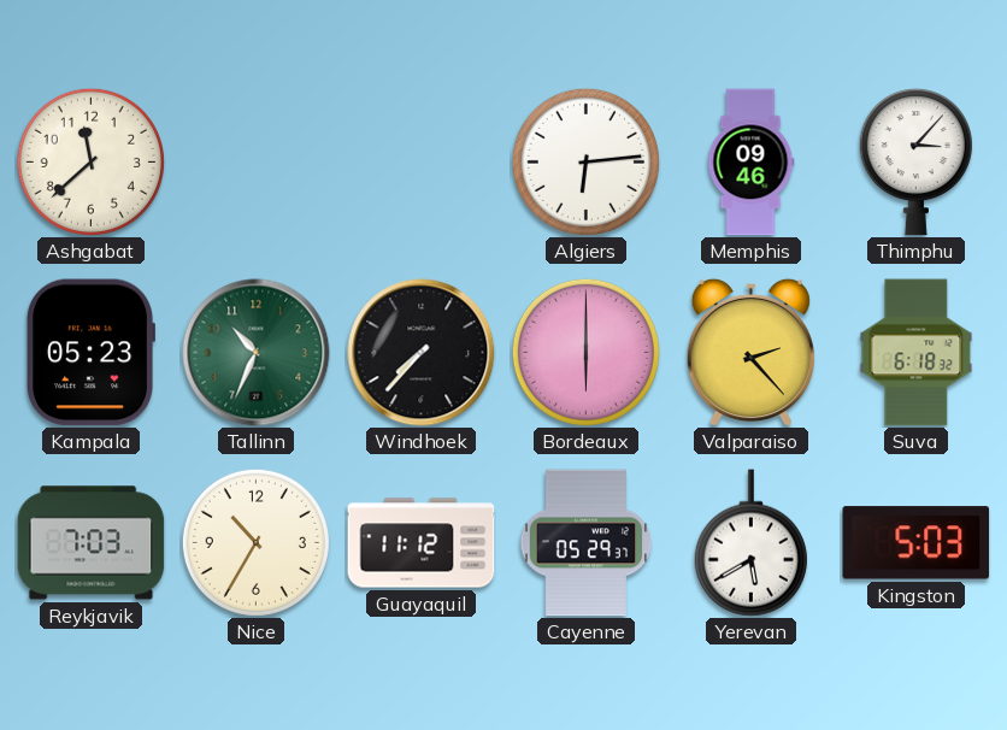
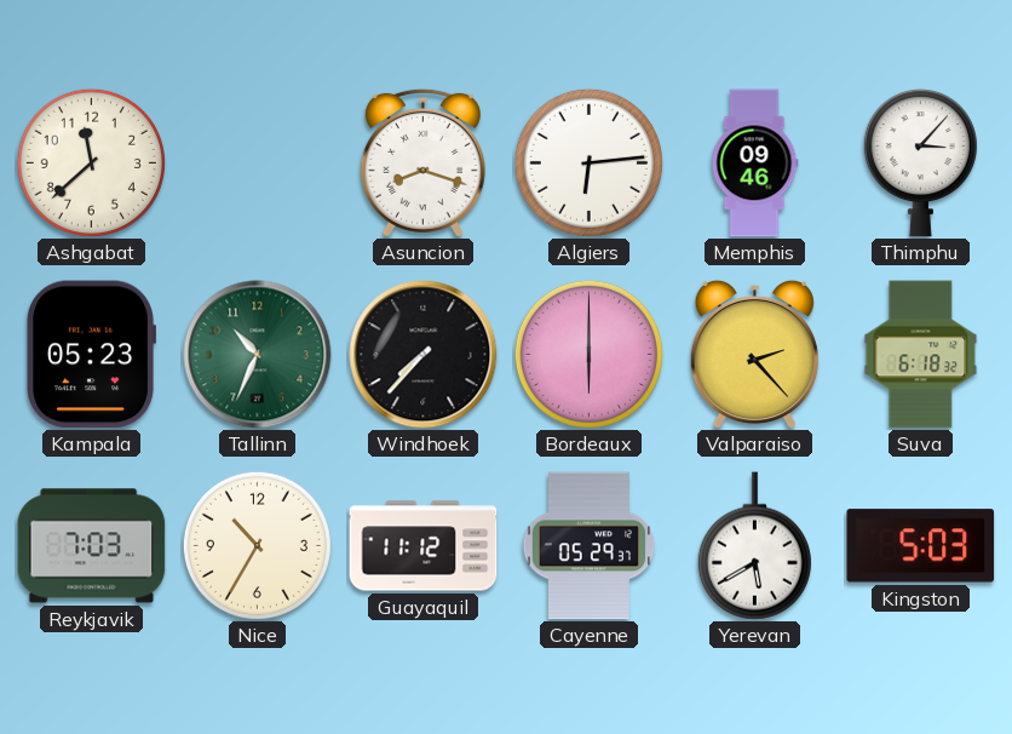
Asuncion: none -> 8:18
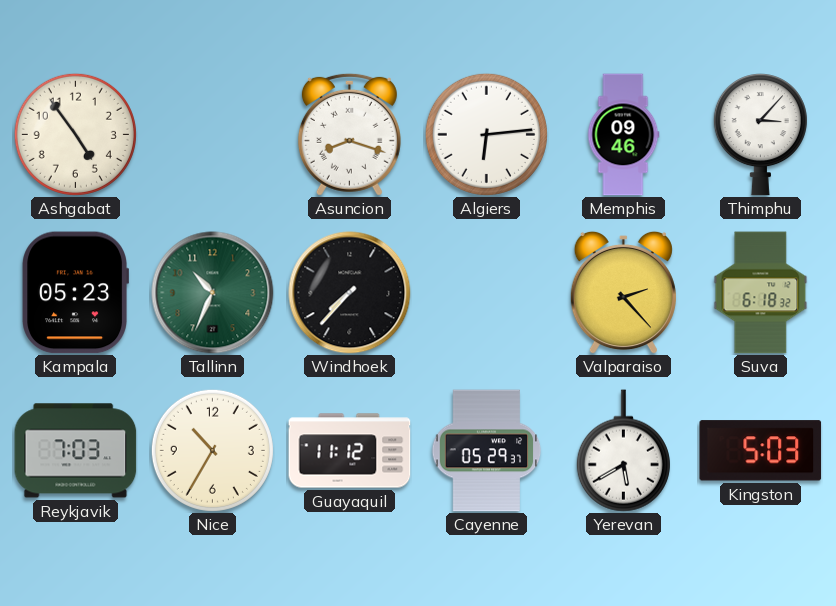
Ashgabat: 11:38 -> 4:54
Bordeaux: 6:00 -> none
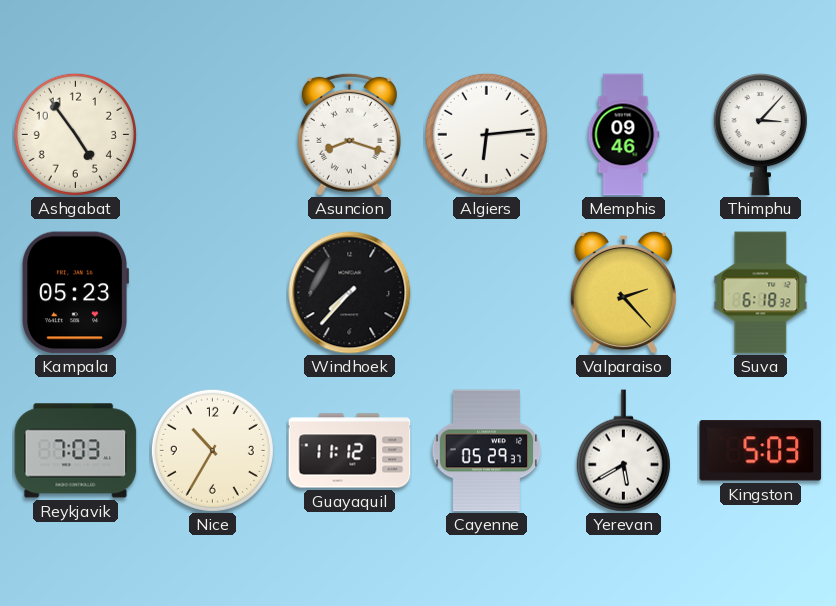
Tallinn: 10:34 -> none
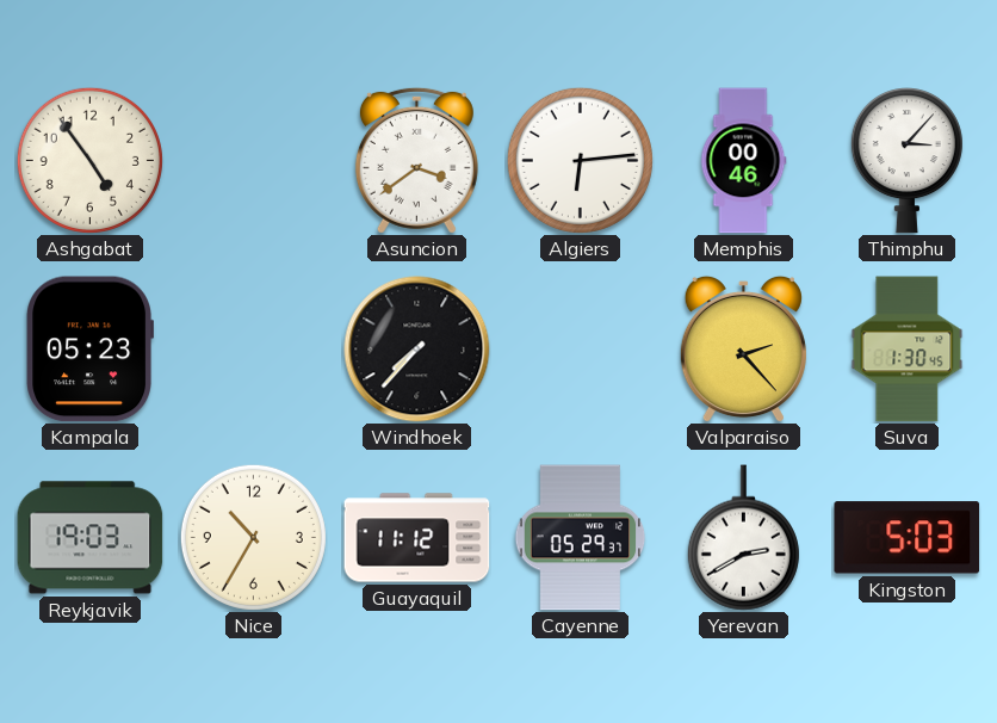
Asuncion: 8:18 -> 3:39
Memphis: 09:46 -> 00:46
Suva: 6:18 -> 1:30
Reykjavik: 7:03 -> 19:03
Yerevan: 5:40 -> 2:40
